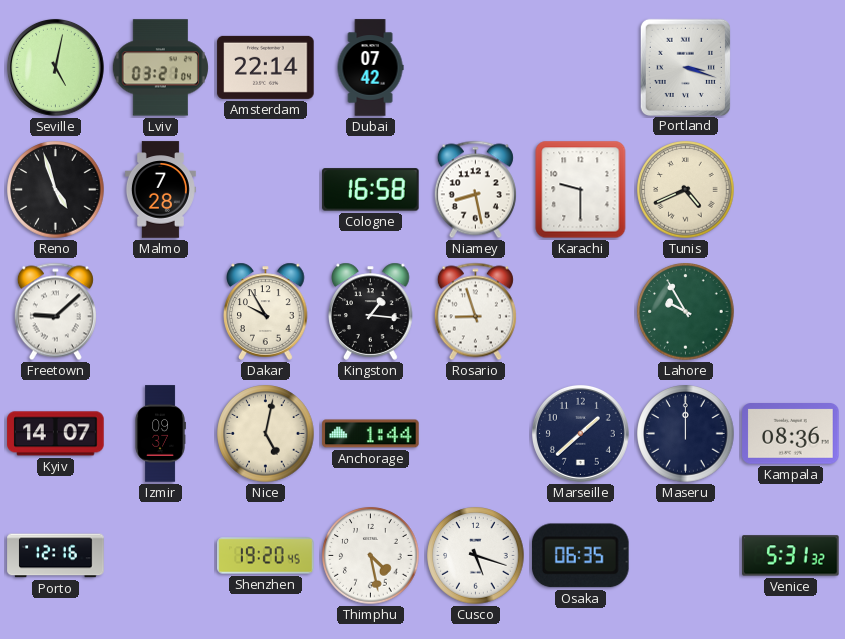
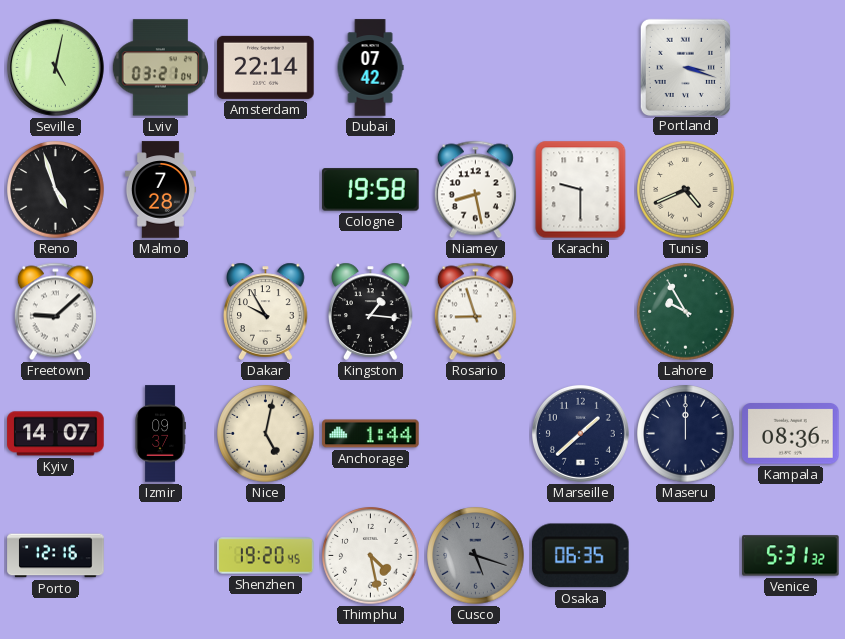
Cologne: 16:58 -> 19:58
Cusco dial: white -> grey
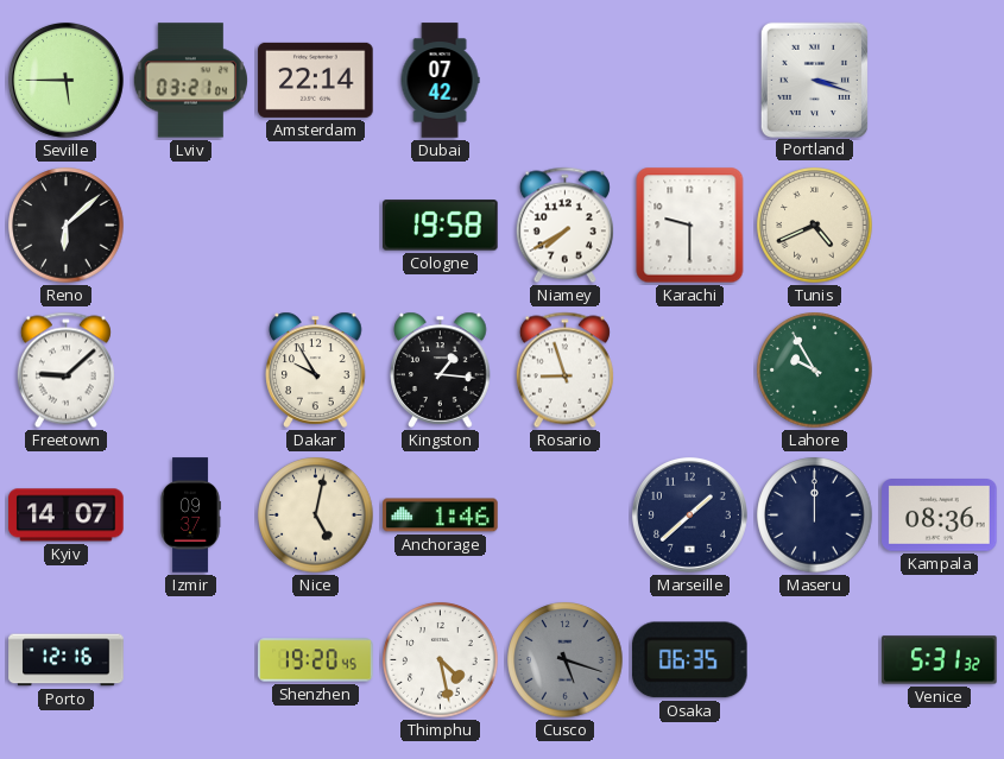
Seville: 5:02 -> 5:45
Reno: 4:57 -> 6:08
Malmo: 7:28 -> none
Niamey: 8:28 -> 7:40
Anchorage: 1:44 -> 1:46
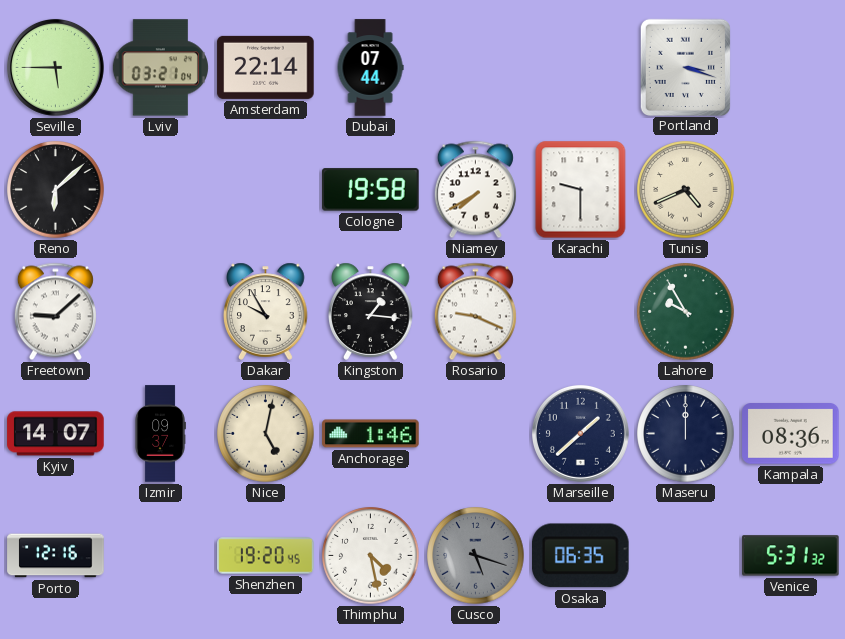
Dubai: 07:42 -> 07:44
Rosario: 8:57 -> 9:19
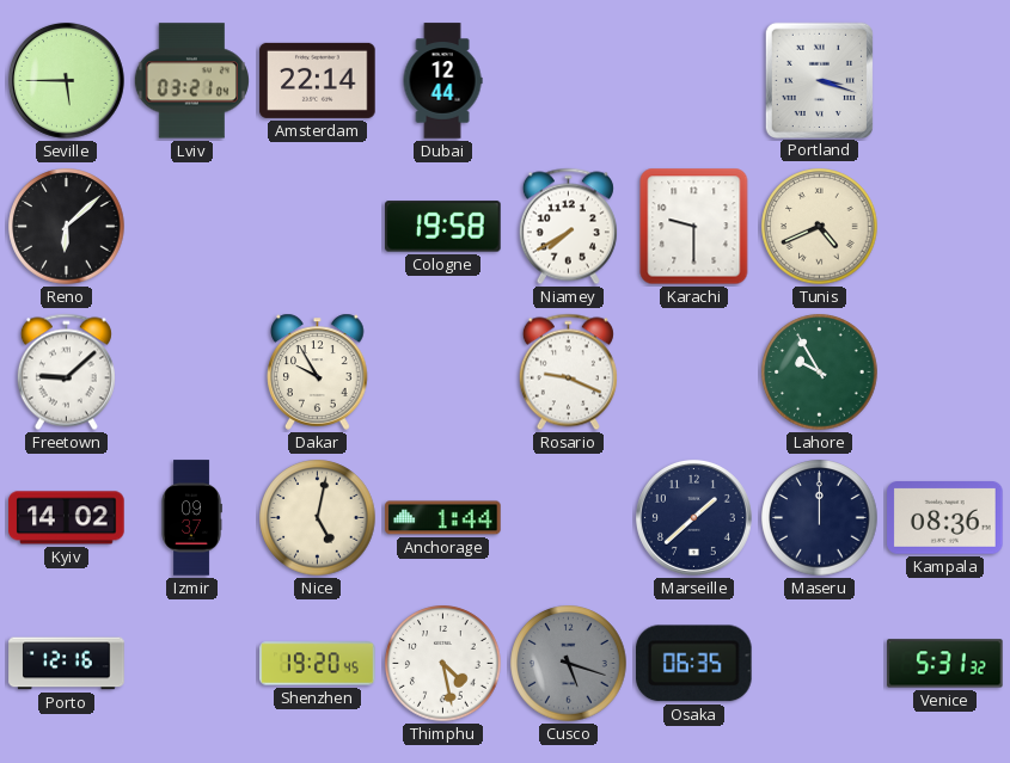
Dubai: 07:44 -> 12:44
Kingston: 1:16 -> none
Kyiv: 14:07 -> 14:02
Anchorage: 1:46 -> 1:44
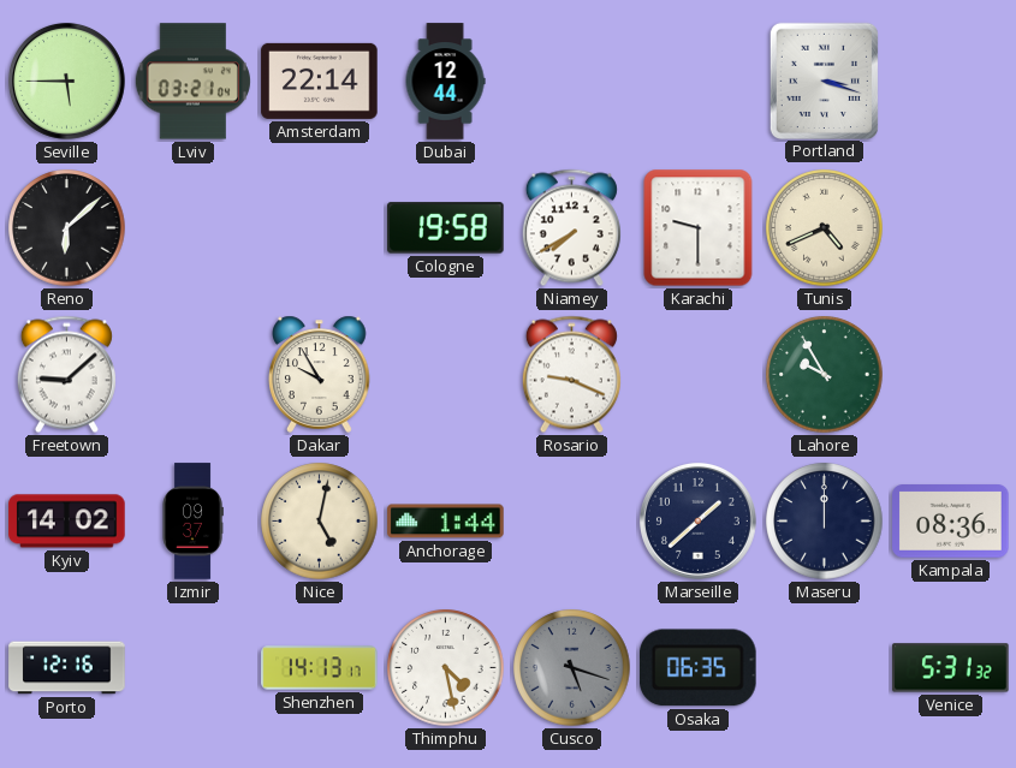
Shenzhen: 19:20 -> 14:13
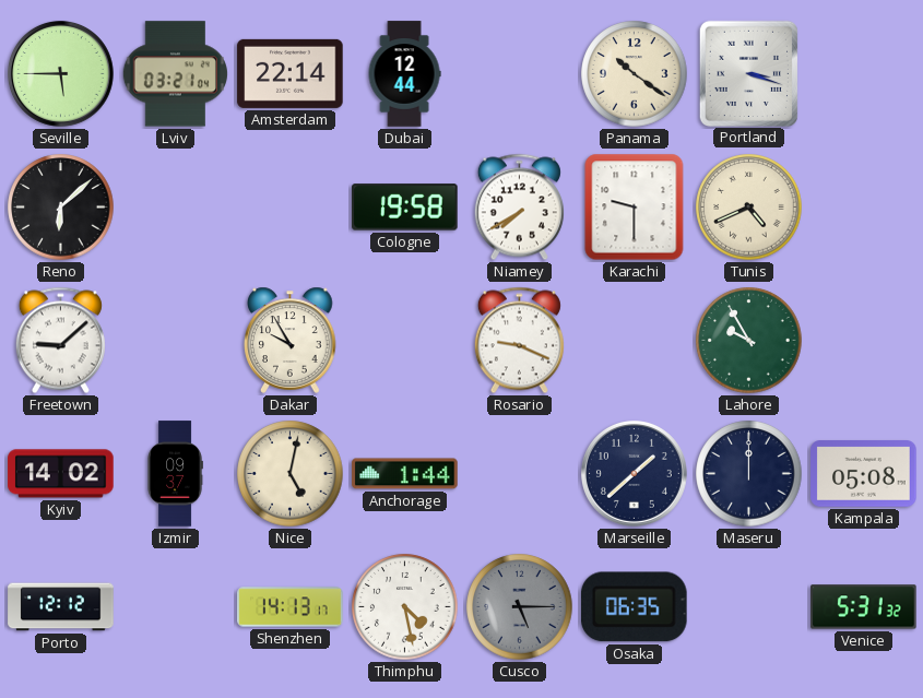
Panama: none -> 10:21
Kampala: 08:36 -> 05:08
Porto: 12:16 -> 12:12
Cusco: 5:18 -> 5:15
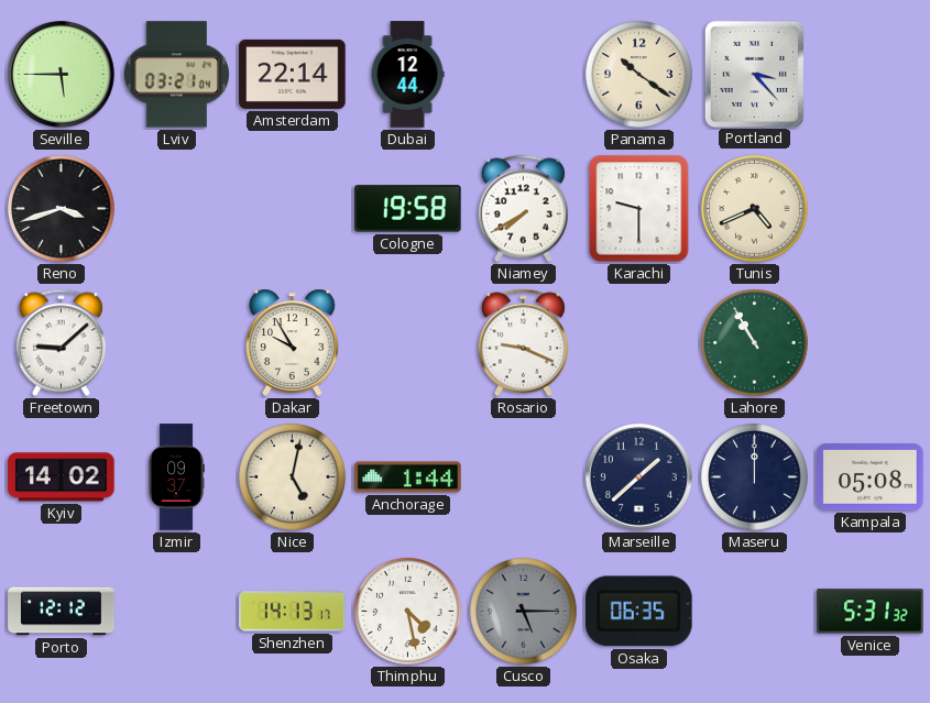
Portland: 3:18 -> 3:23
Reno: 6:08 -> 3:42
Lahore: 9:55 -> 10:55
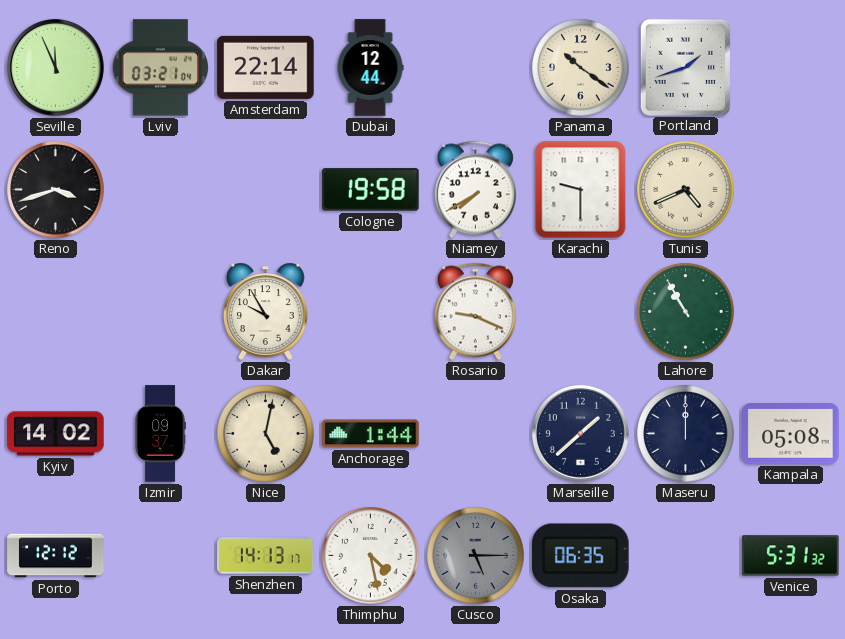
Seville: 5:45 -> 11:56
Portland: 3:23 -> 1:42
Freetown: 9:08 -> none
